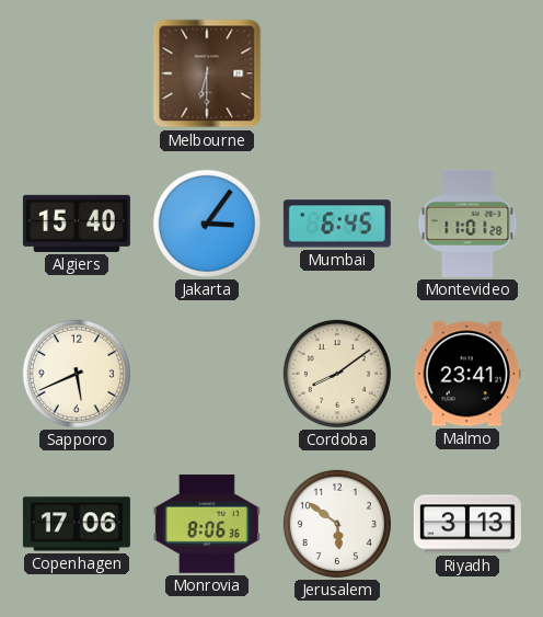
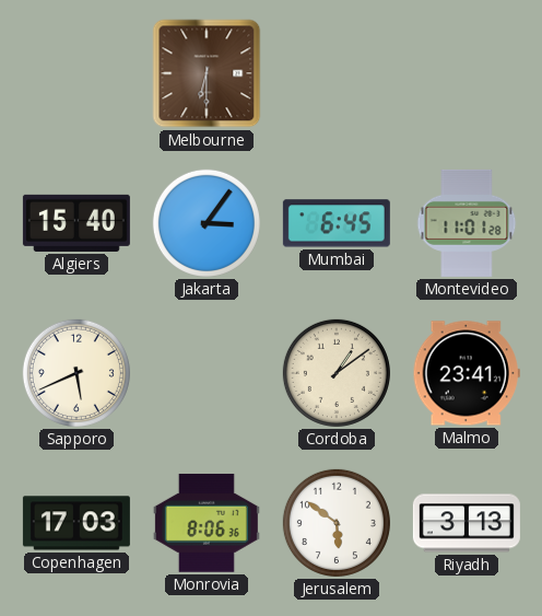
Cordoba: 8:09 -> 1:09
Copenhagen: 17:06 -> 17:03
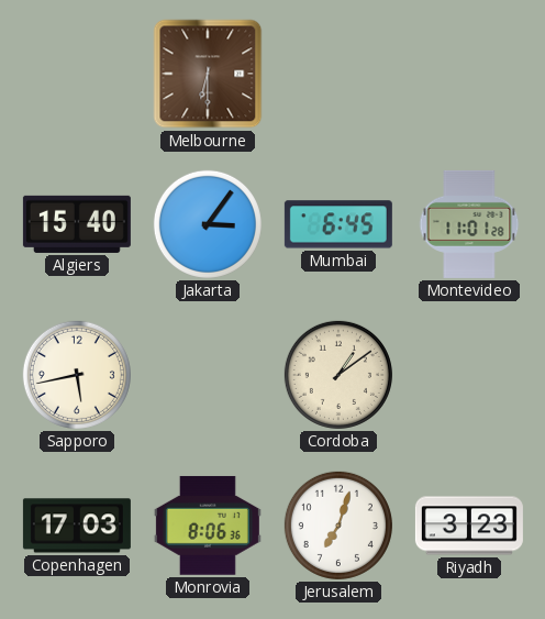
Sapporo: 5:41 -> 5:43
Malmo: 23:41 -> none
Jerusalem: 5:51 -> 7:03
Riyadh: 3:13 -> 3:23
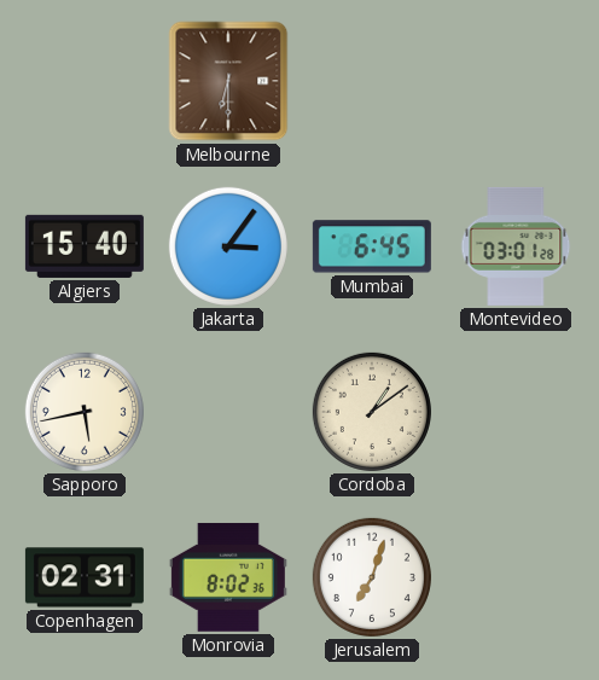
Montevideo: 11:01 -> 03:01
Copenhagen: 17:03 -> 02:31
Monrovia: 8:06 -> 8:02
Riyadh: 3:23 -> none
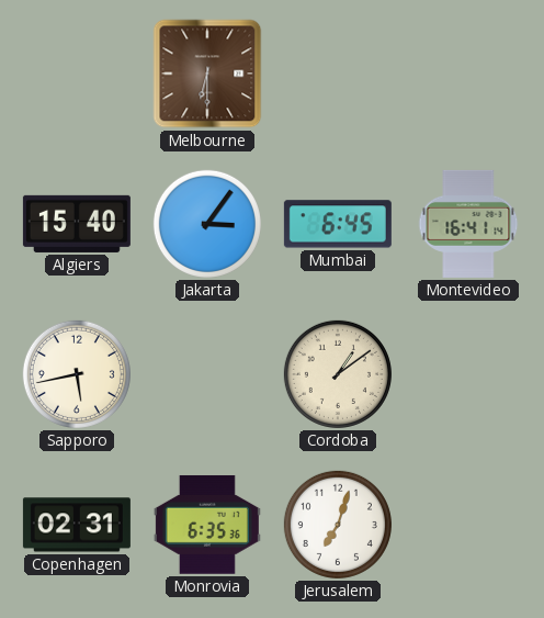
Montevideo: 03:01 -> 16:41
Monrovia: 8:02 -> 6:35
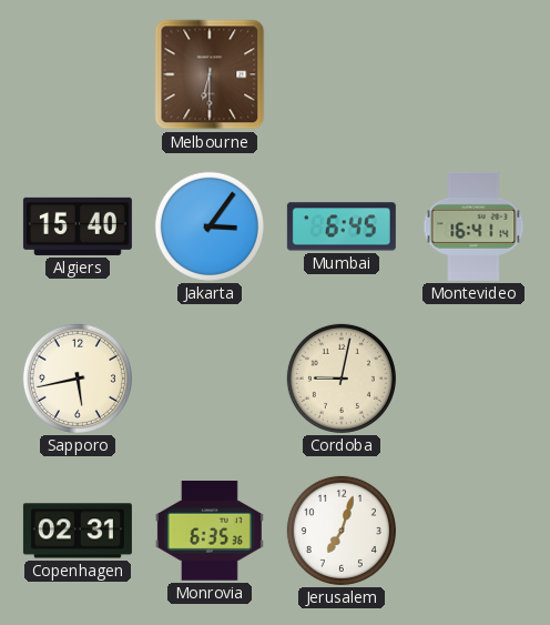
Cordoba: 1:09 -> 9:02
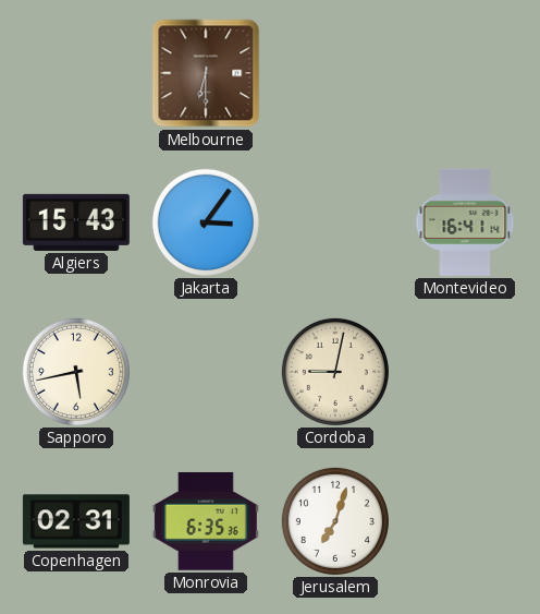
Algiers: 15:40 -> 15:43
Mumbai: 6:45 -> none
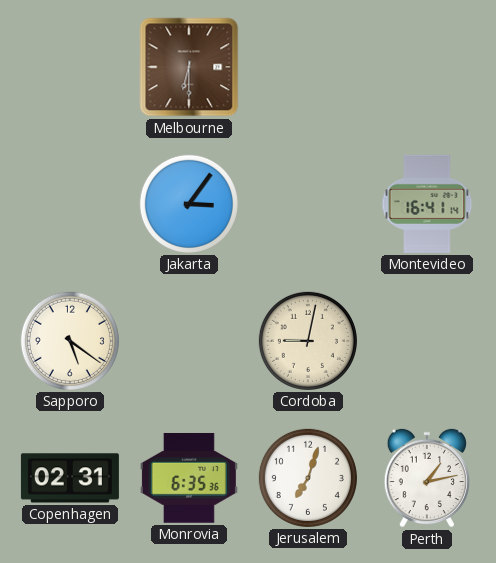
Algiers: 15:43 -> none
Sapporo: 5:43 -> 5:21
Perth: none -> 1:13
